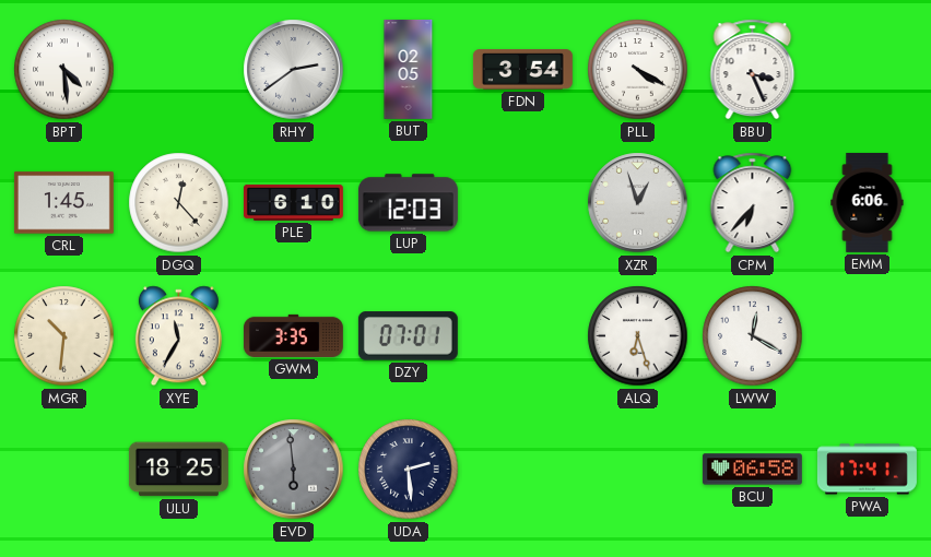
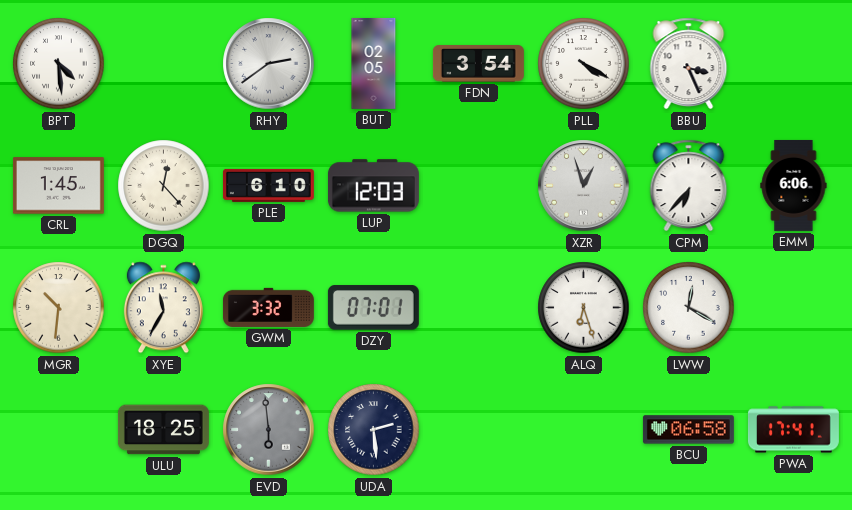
GWM: 3:35 -> 3:32
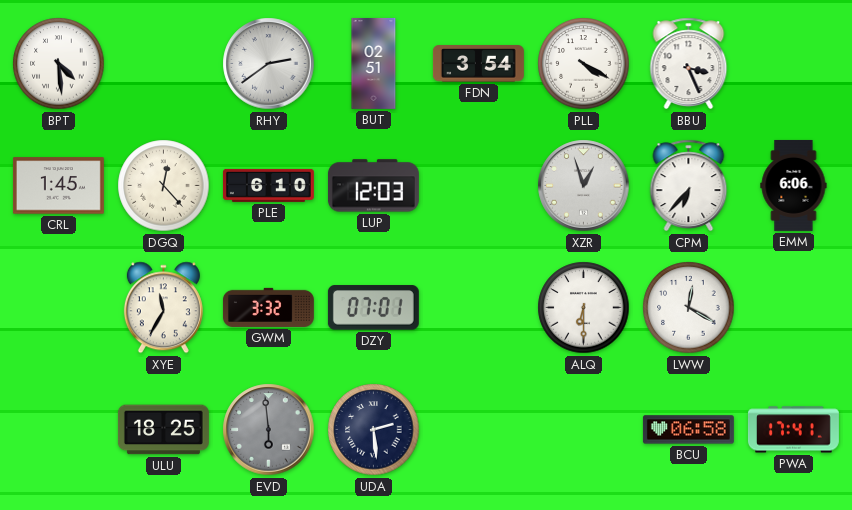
BUT: 02:05 -> 02:51
MGR: 10:31 -> none
ALQ: 6:27 -> 6:30
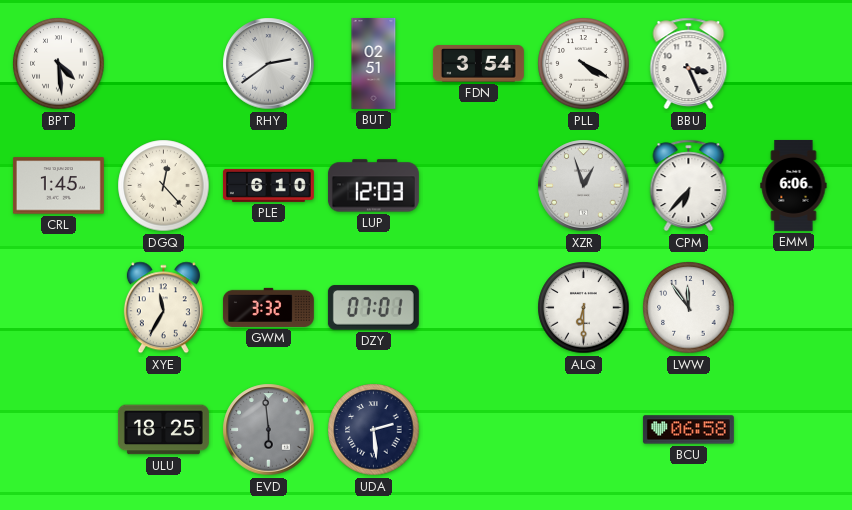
LWW: 12:20 -> 11:54
PWA: 17:41 -> none
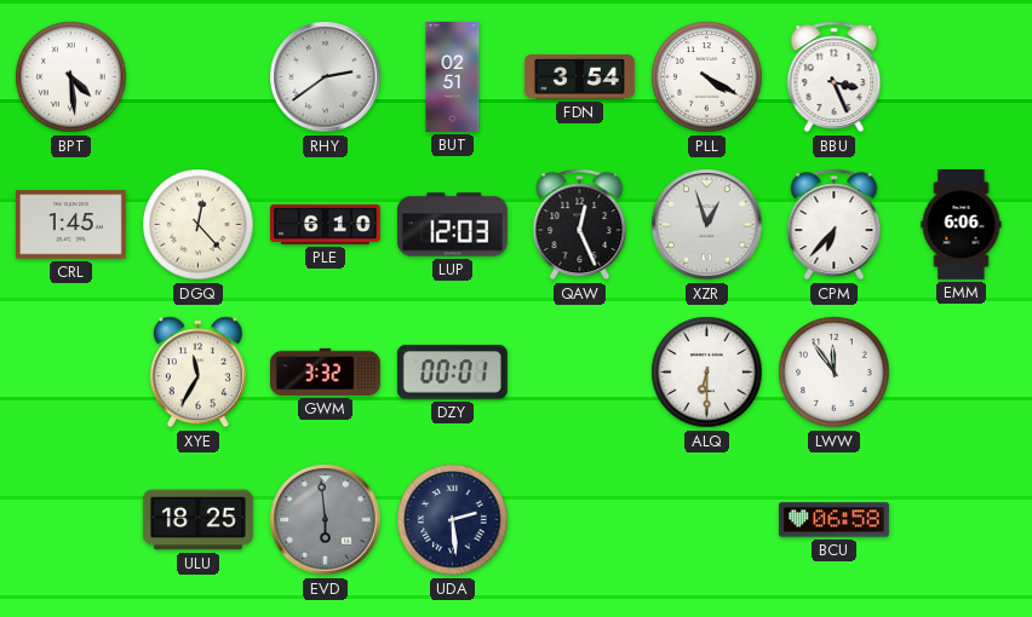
QAW: none -> 12:26
DZY: 07:01 -> 00:01
